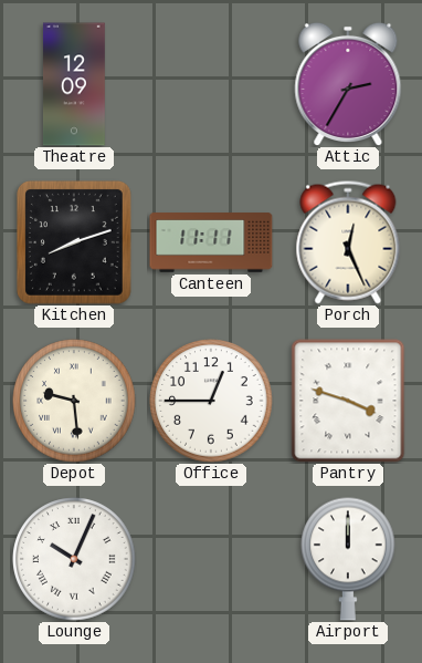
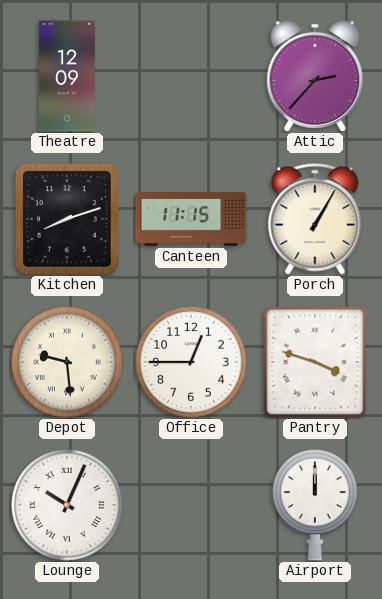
Attic: 2:35 -> 2:37
Canteen: 11:11 -> 11:15
Porch: 12:26 -> 1:05
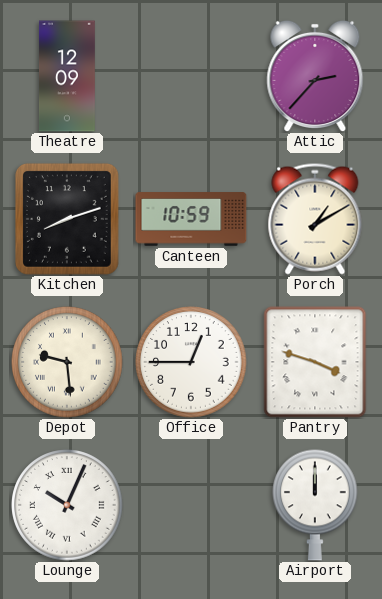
Canteen: 11:15 -> 10:59
Porch: 1:05 -> 1:10
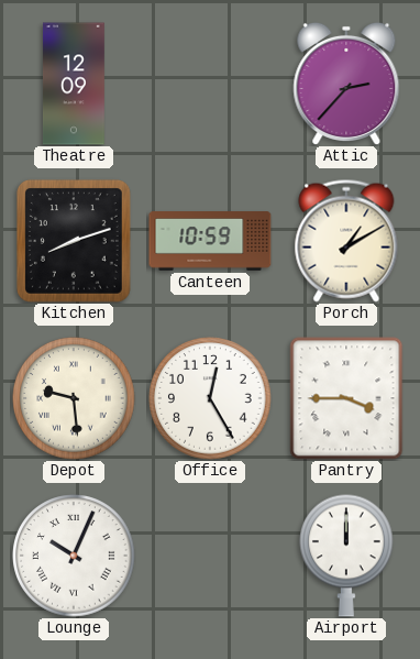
Office: 12:45 -> 12:25
Pantry: 3:48 -> 3:45
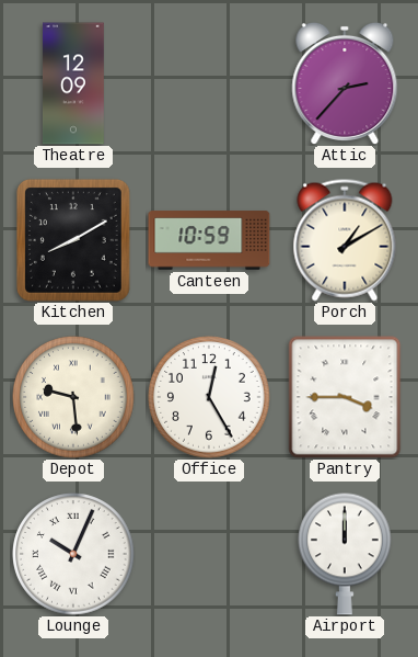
Kitchen: 8:12 -> 8:10
